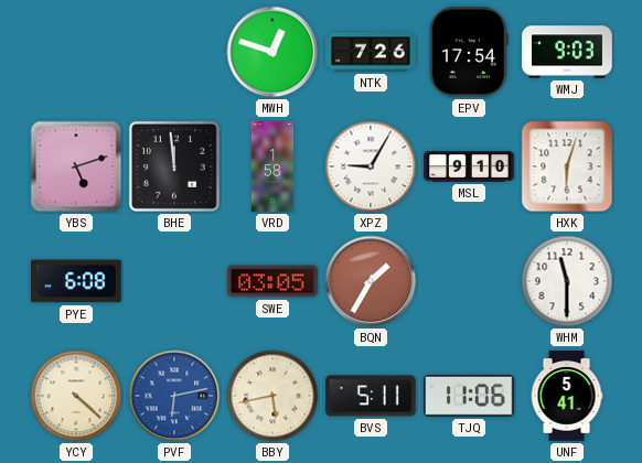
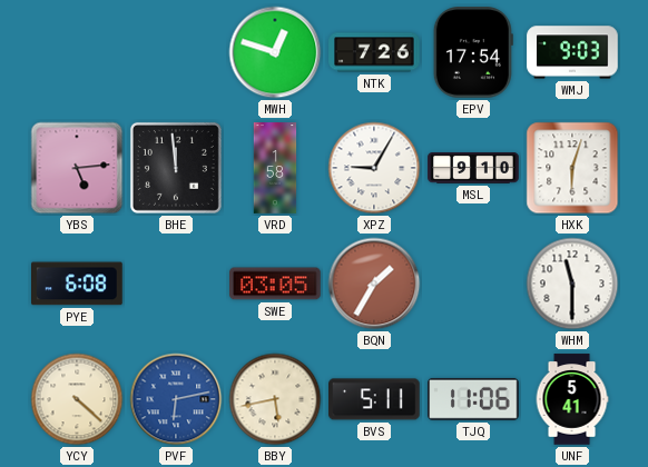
YBS: 5:12 -> 5:14
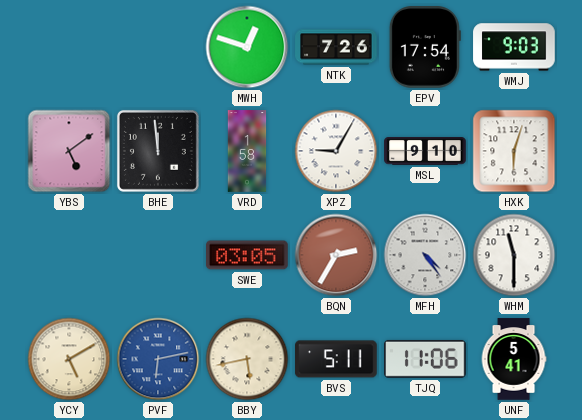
YBS: 5:14 -> 5:09
PYE: 6:08 -> none
BQN: 1:35 -> 2:35
MFH: none -> 4:24
YCY: 4:22 -> 5:10
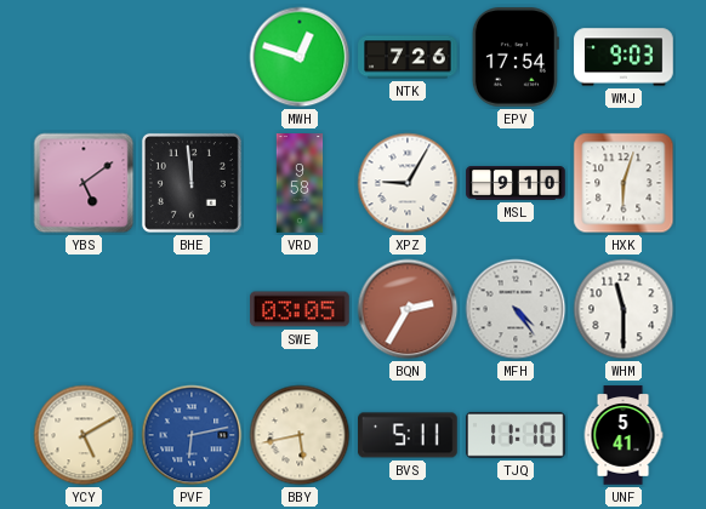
VRD: 1:58 -> 9:58
TJQ: 11:06 -> 11:10
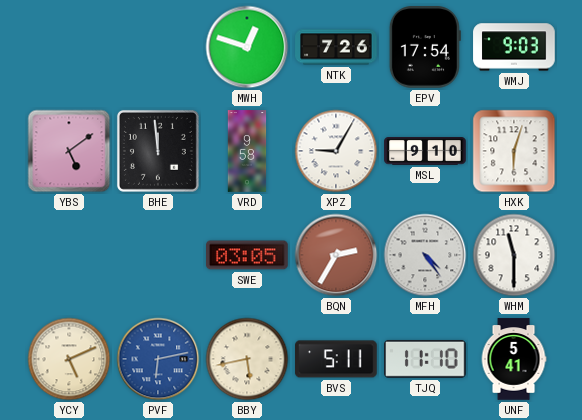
YCY: 5:10 -> 5:11
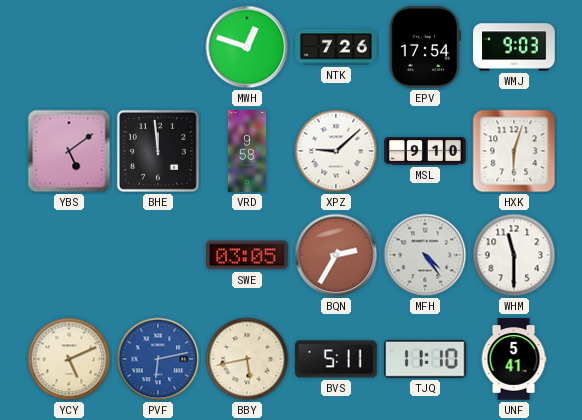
XPZ: 9:05 -> 9:08
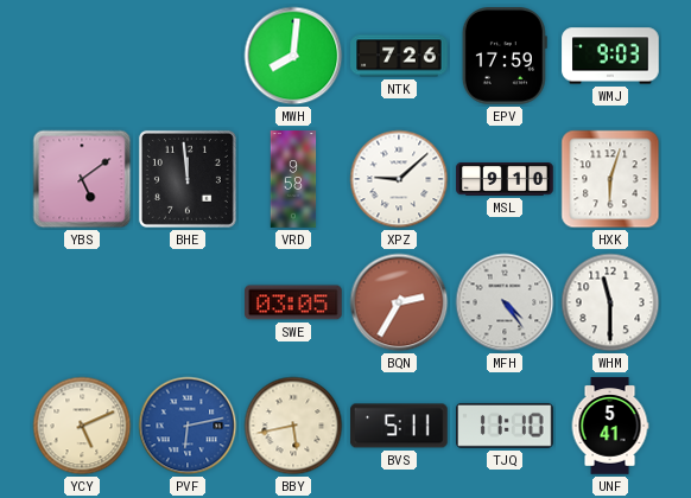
MWH: 12:48 -> 8:01
EPV: 17:54 -> 17:59
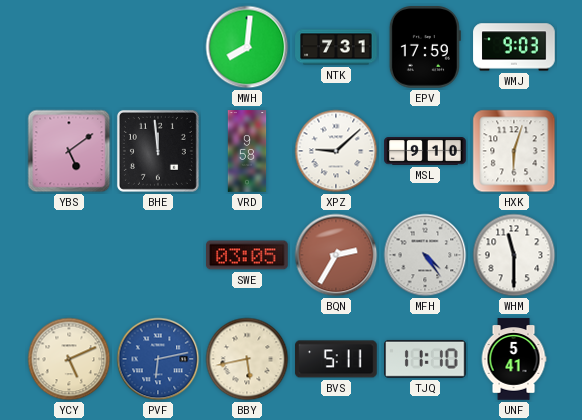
NTK: 7:26 -> 7:31
